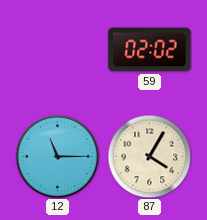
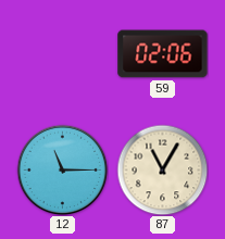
59: 02:02 -> 02:06
87: 4:05 -> 11:05
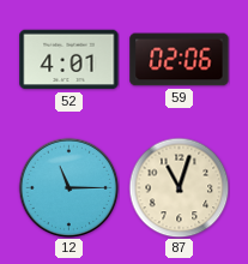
52: none -> 4:01
87: 11:05 -> 11:03
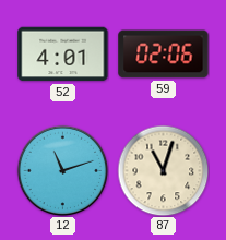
12: 11:15 -> 11:12
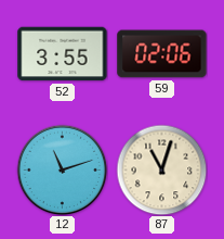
52: 4:01 -> 3:55
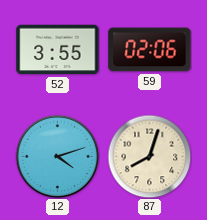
12: 11:12 -> 4:12
87: 11:03 -> 8:03
